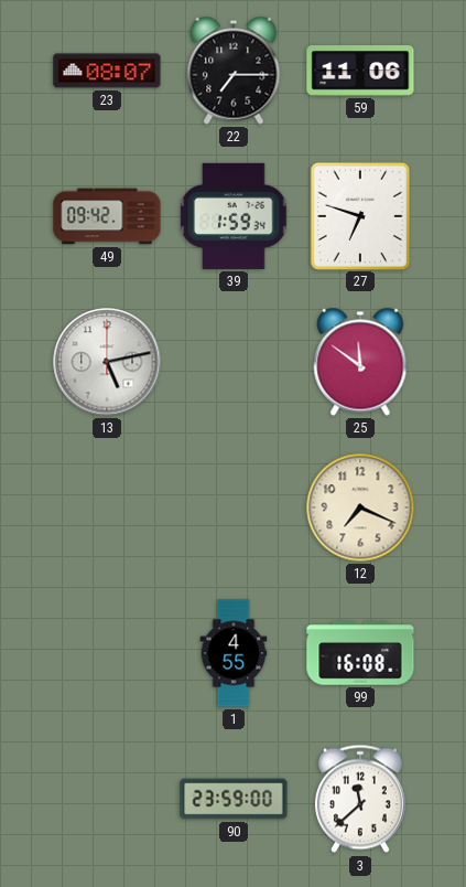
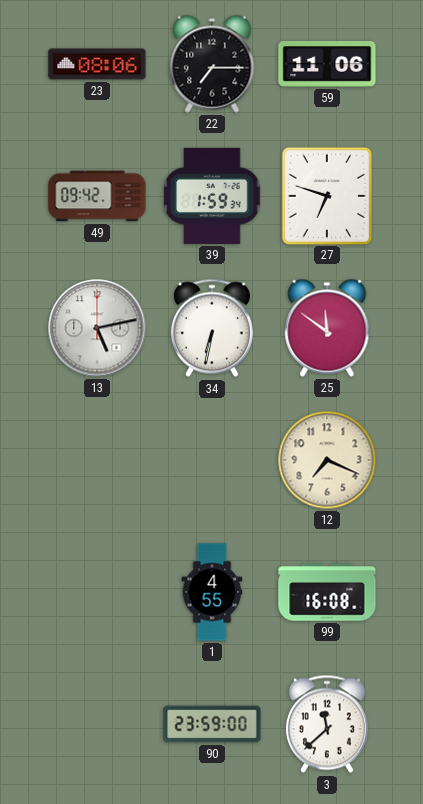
23: 08:07 -> 08:06
34: none -> 6:32
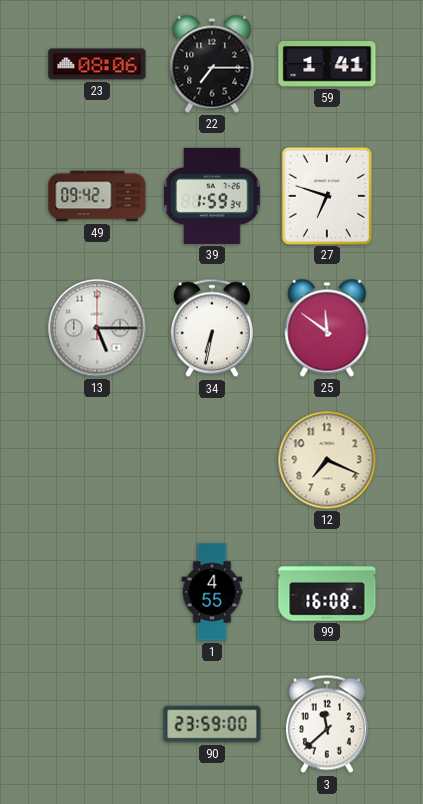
59: 11:06 -> 1:41
13: 5:13 -> 5:15
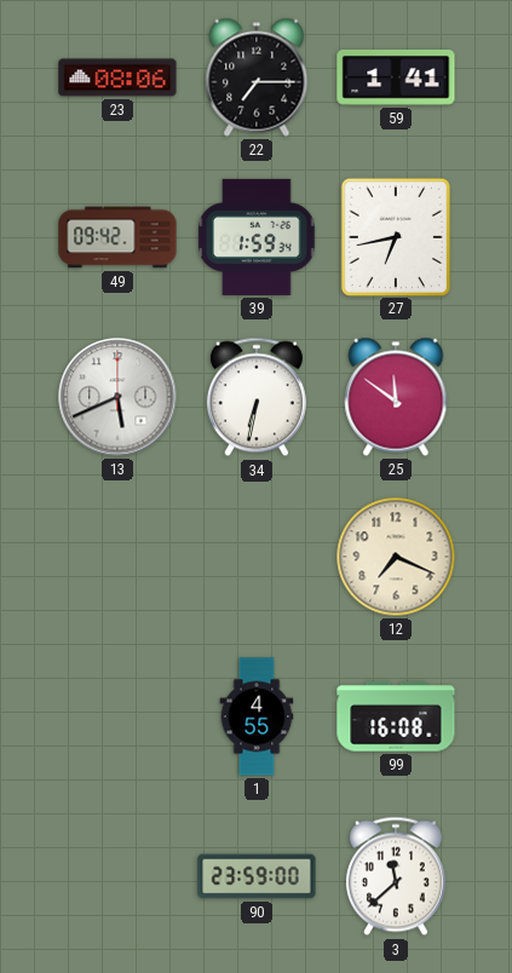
27: 6:48 -> 6:43
13: 5:15 -> 5:41
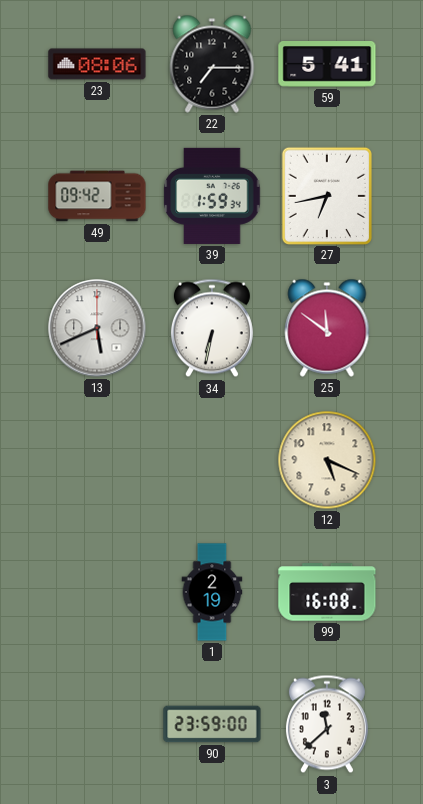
59: 1:41 -> 5:41
12: 7:19 -> 5:19
1: 4:55 -> 2:19
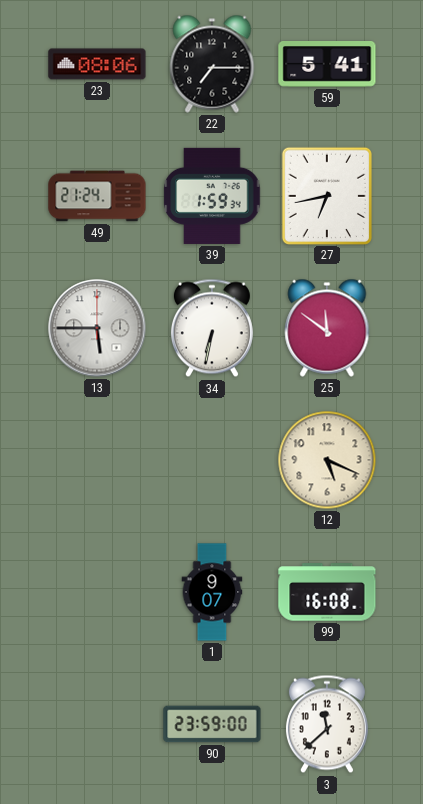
49: 09:42 -> 21:24
13: 5:41 -> 5:45
1: 2:19 -> 9:07
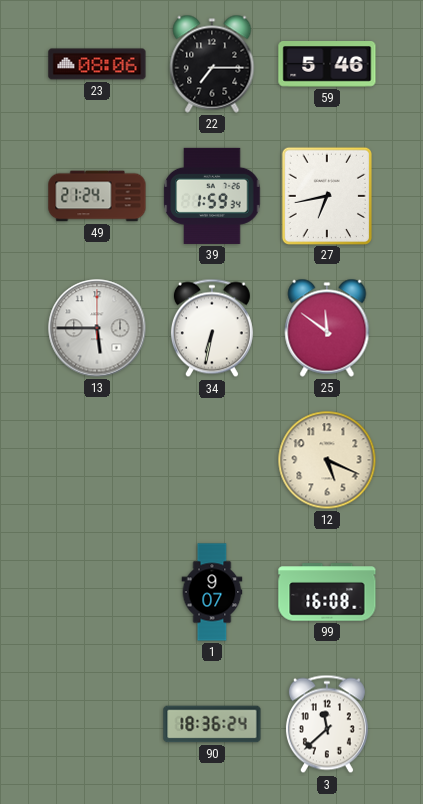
59: 5:41 -> 5:46
90: 23:59 -> 18:36
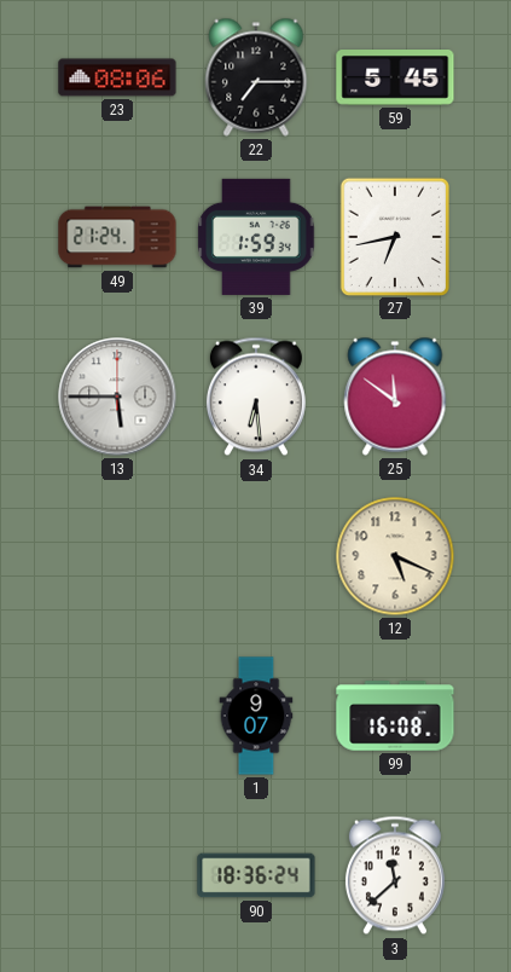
59: 5:46 -> 5:45
34: 6:32 -> 6:29
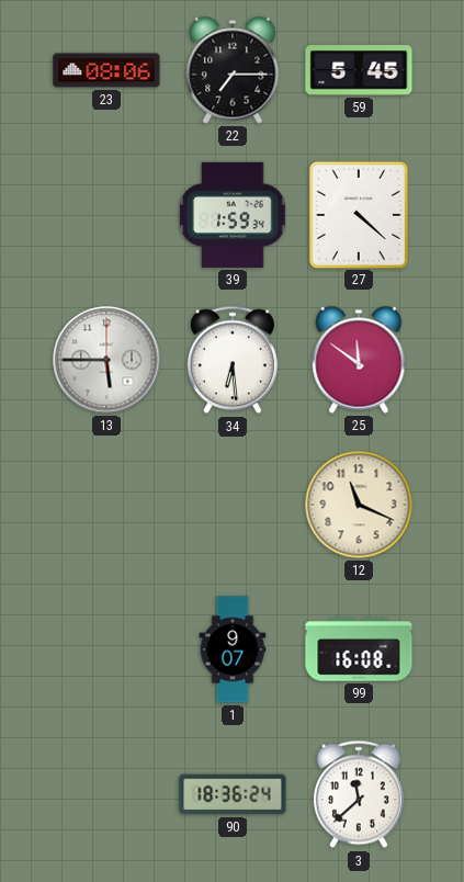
49: 21:24 -> none
27: 6:43 -> 4:22
12: 5:19 -> 11:19
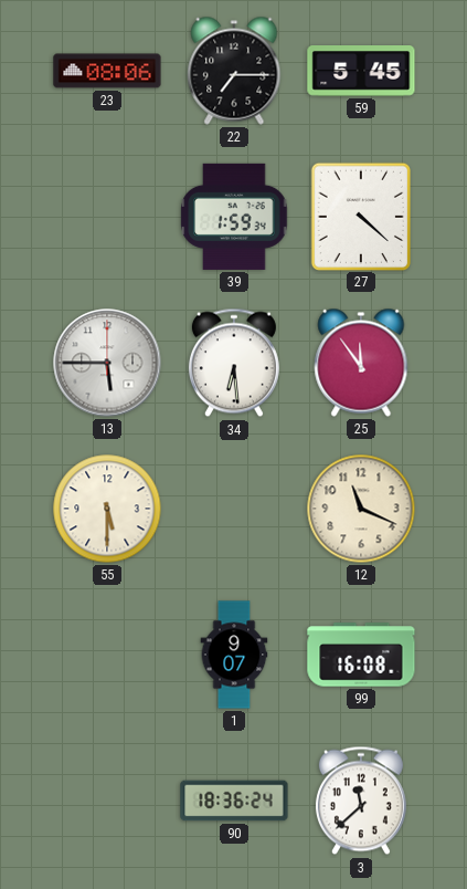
25: 11:51 -> 11:54
55: none -> 5:30
